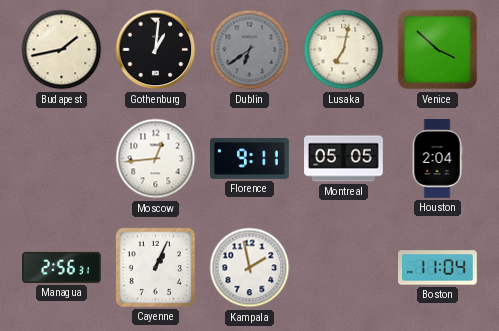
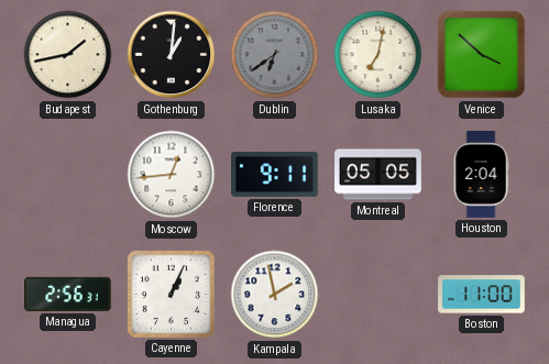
Boston: 11:04 -> 11:00
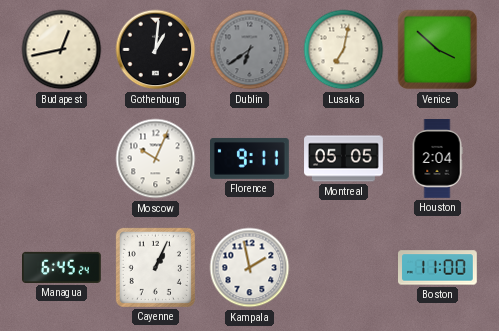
Budapest: 1:43 -> 12:43
Moscow: 12:44 -> 10:04
Managua: 2:56 -> 6:45
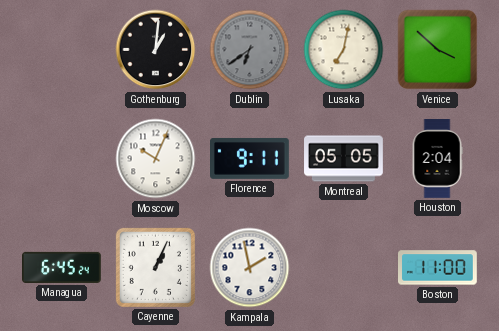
Budapest: 12:43 -> none
